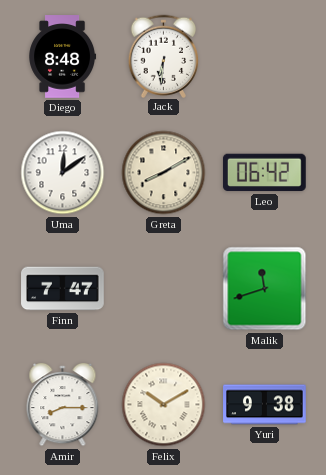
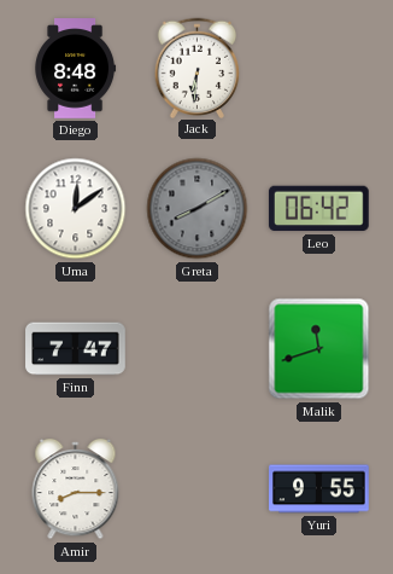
Greta dial: cream -> grey
Felix: 10:10 -> none
Yuri: 9:38 -> 9:55
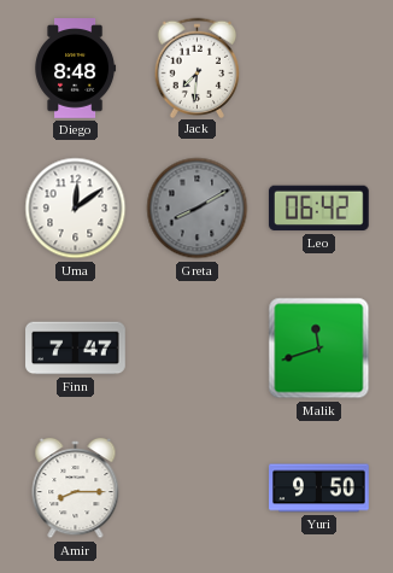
Jack: 6:31 -> 7:31
Yuri: 9:55 -> 9:50
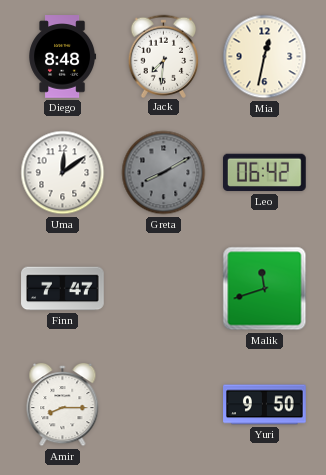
Mia: none -> 12:32
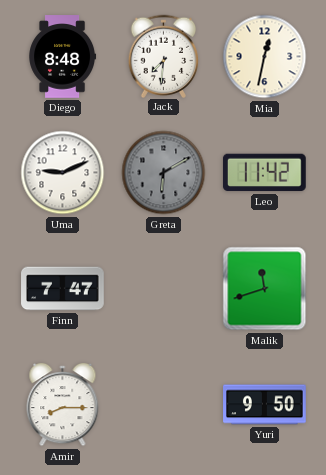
Uma: 12:09 -> 9:11
Greta: 8:10 -> 6:10
Leo: 06:42 -> 11:42
